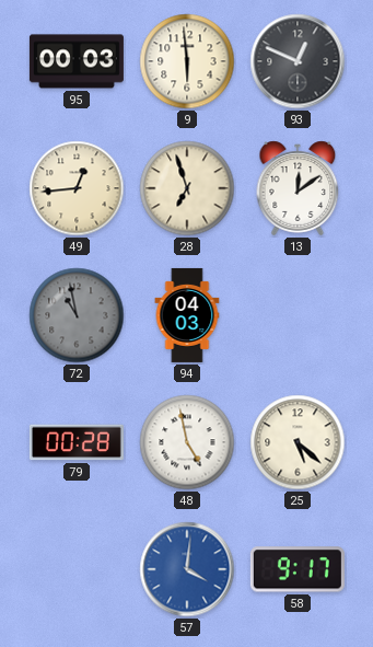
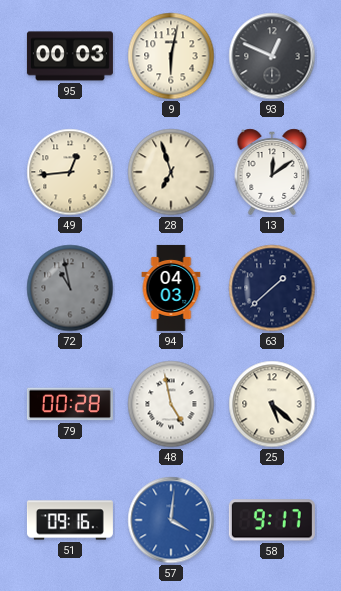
9: 5:59 -> 6:02
63: none -> 1:38
51: none -> 09:16
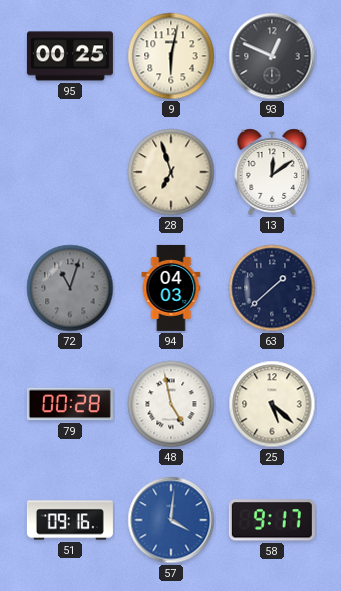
95: 00:03 -> 00:25
49: 12:44 -> none
72: 10:58 -> 11:03
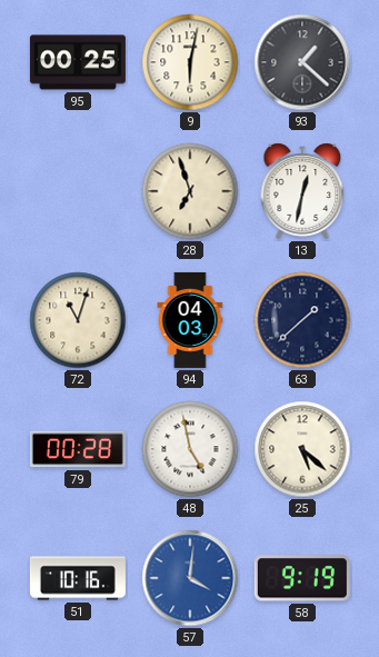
93: 12:49 -> 1:22
13: 12:09 -> 12:32
72 dial: grey -> cream
51: 09:16 -> 10:16
58: 9:17 -> 9:19
